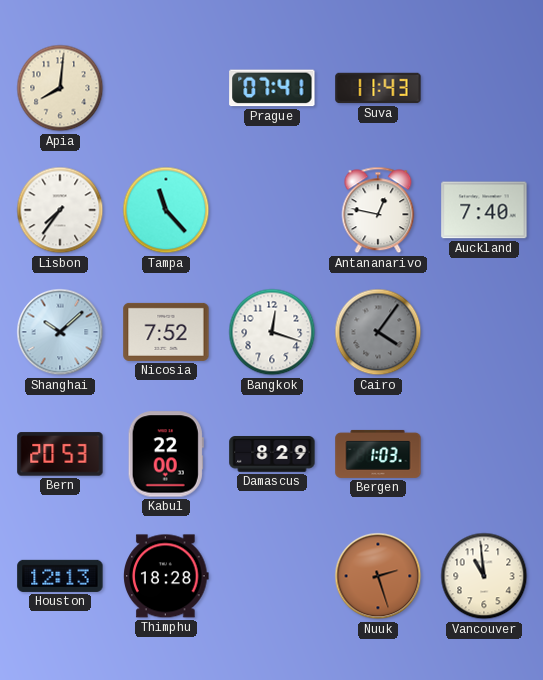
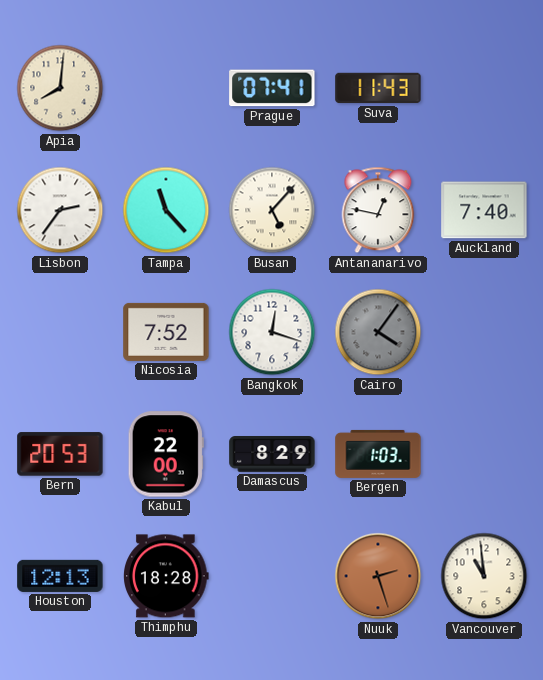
Lisbon: 7:36 -> 2:36
Busan: none -> 5:07
Shanghai: 10:08 -> none
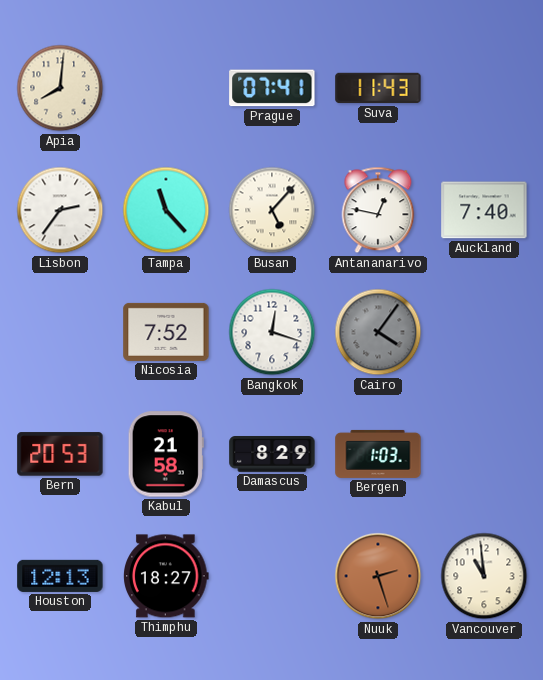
Kabul: 22:00 -> 21:58
Thimphu: 18:28 -> 18:27
